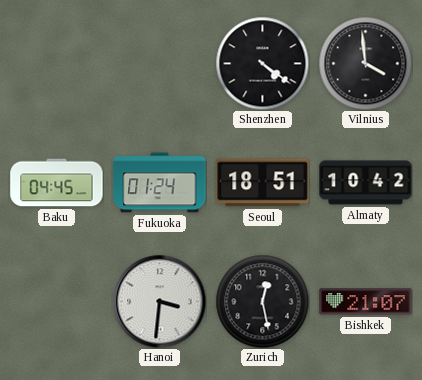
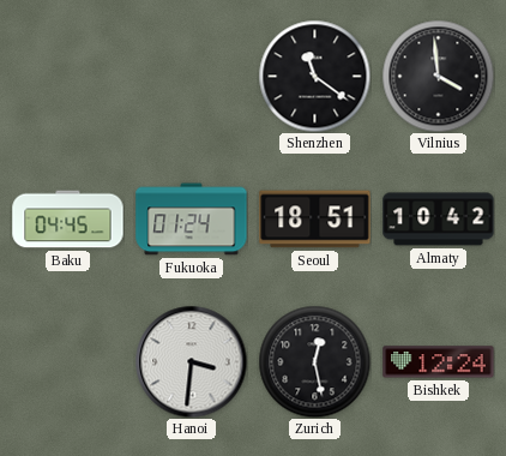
Shenzhen: 4:21 -> 11:21
Bishkek: 21:07 -> 12:24
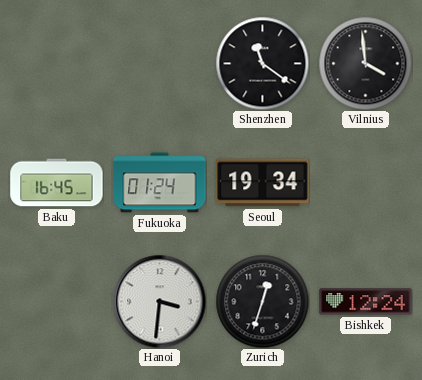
Baku: 04:45 -> 16:45
Seoul: 18:51 -> 19:34
Almaty: 10:42 -> none
Zurich: 12:28 -> 12:33
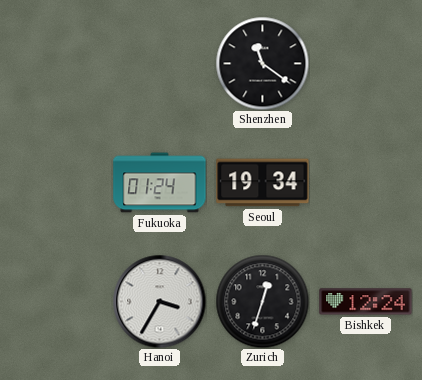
Vilnius: 3:59 -> none
Baku: 16:45 -> none
Hanoi: 3:31 -> 3:35
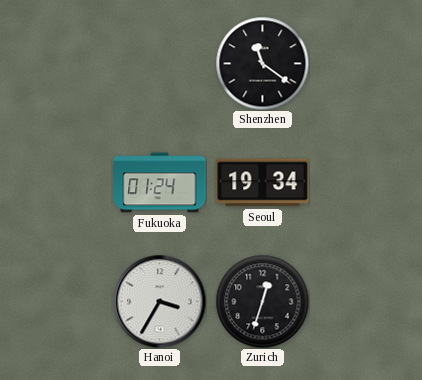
Bishkek: 12:24 -> none
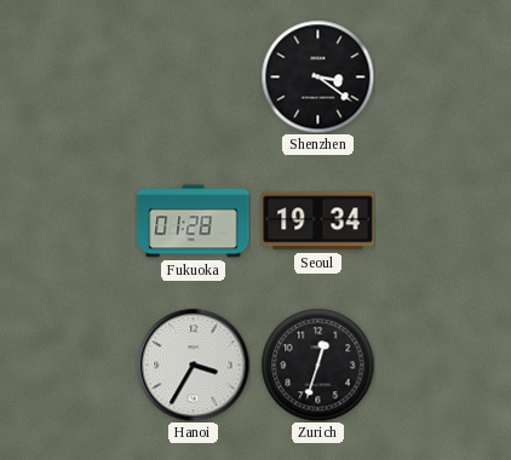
Shenzhen: 11:21 -> 3:21
Fukuoka: 01:24 -> 01:28
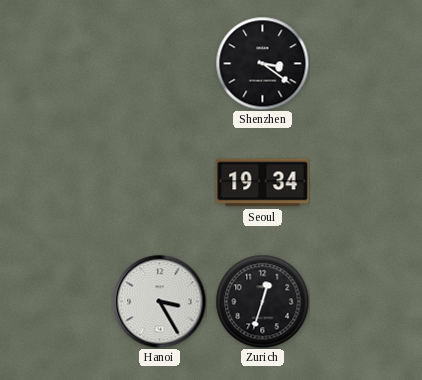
Fukuoka: 01:28 -> none
Hanoi: 3:35 -> 3:25
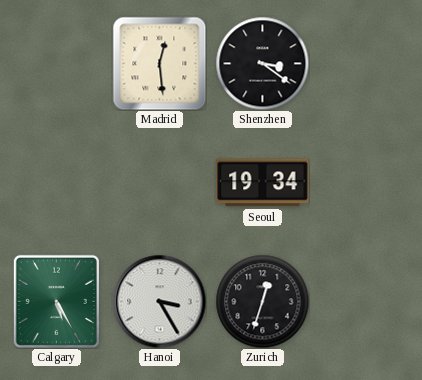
Madrid: none -> 12:29
Calgary: none -> 5:25
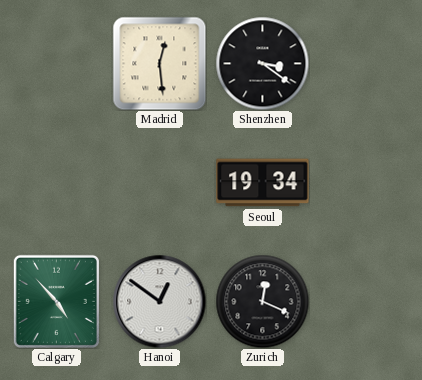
Calgary: 5:25 -> 4:53
Hanoi: 3:25 -> 12:51
Zurich: 12:33 -> 12:19
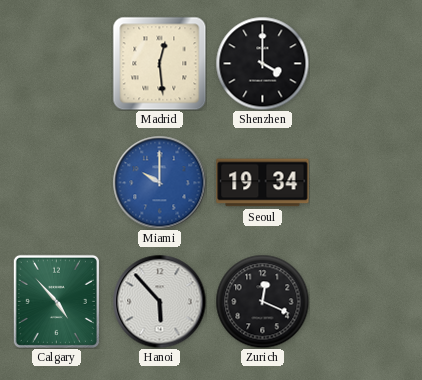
Shenzhen: 3:21 -> 4:00
Miami: none -> 10:00
Hanoi: 12:51 -> 5:53
